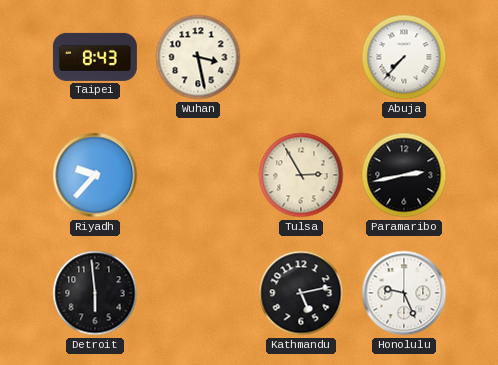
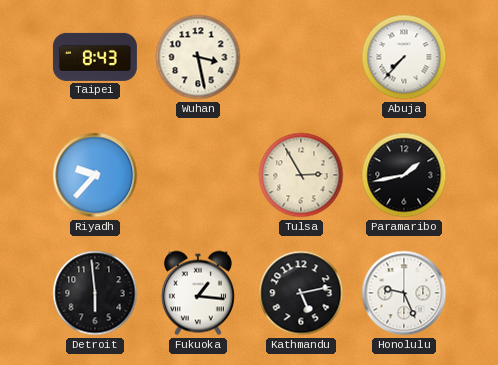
Paramaribo: 2:43 -> 1:43
Fukuoka: none -> 1:16
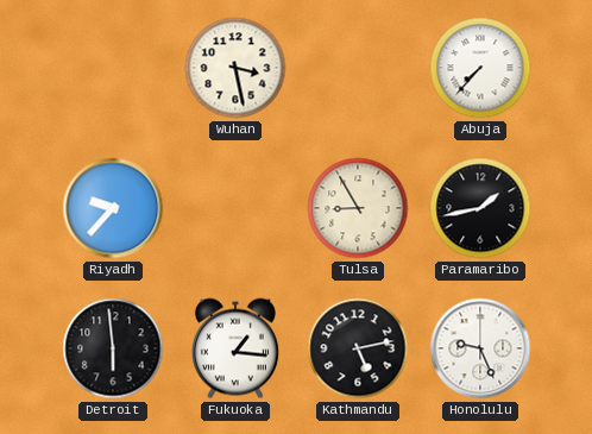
Taipei: 8:43 -> none
Tulsa: 2:55 -> 8:55
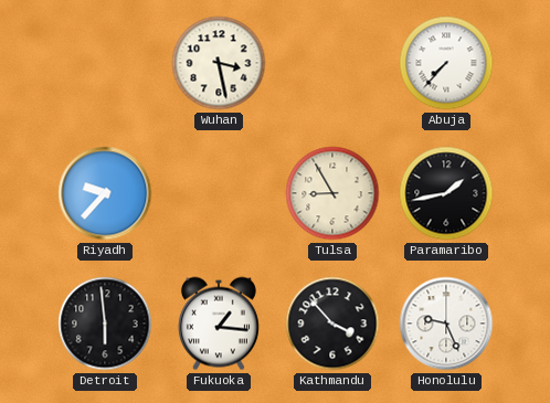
Kathmandu: 5:13 -> 3:53
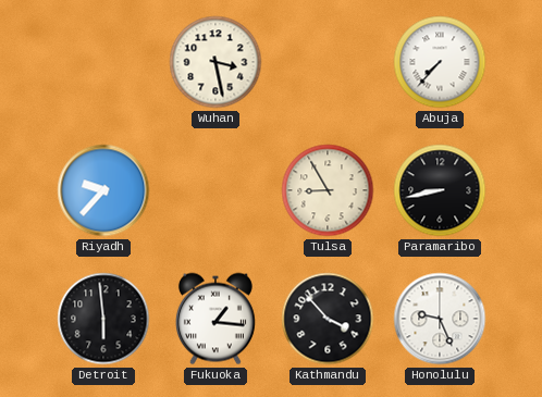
Paramaribo: 1:43 -> 8:43
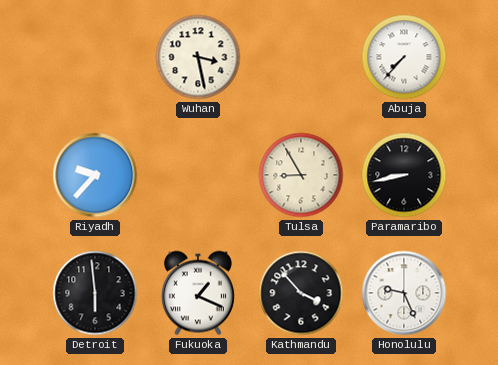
Fukuoka: 1:16 -> 1:19
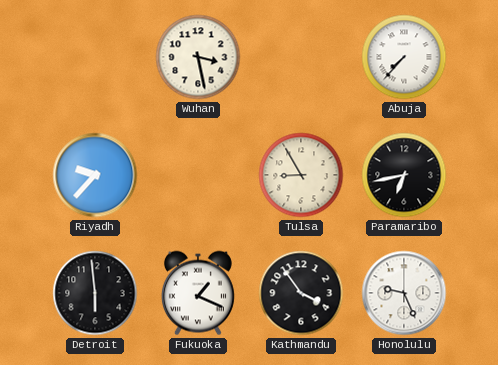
Paramaribo: 8:43 -> 6:43
Kathmandu: 3:53 -> 3:54
